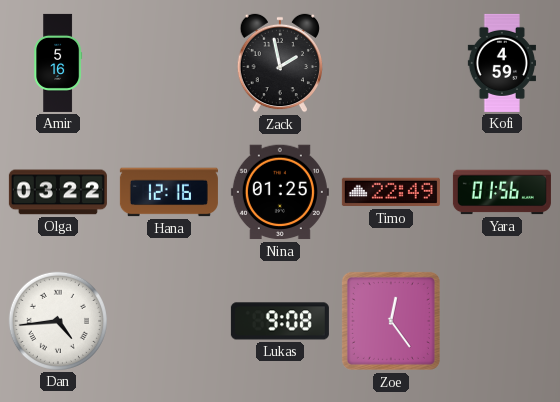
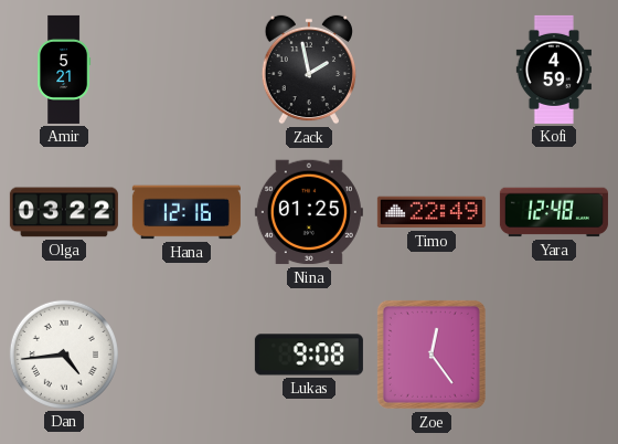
Amir: 5:16 -> 5:21
Yara: 01:56 -> 12:48
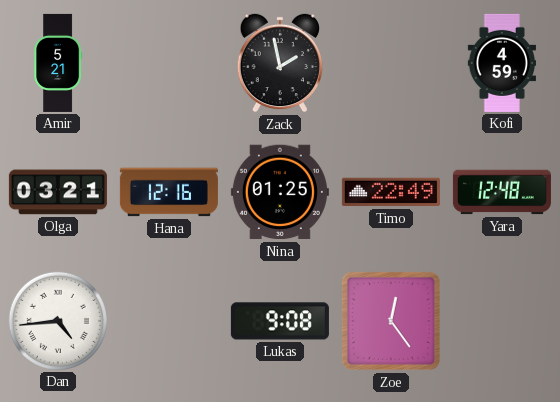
Olga: 03:22 -> 03:21
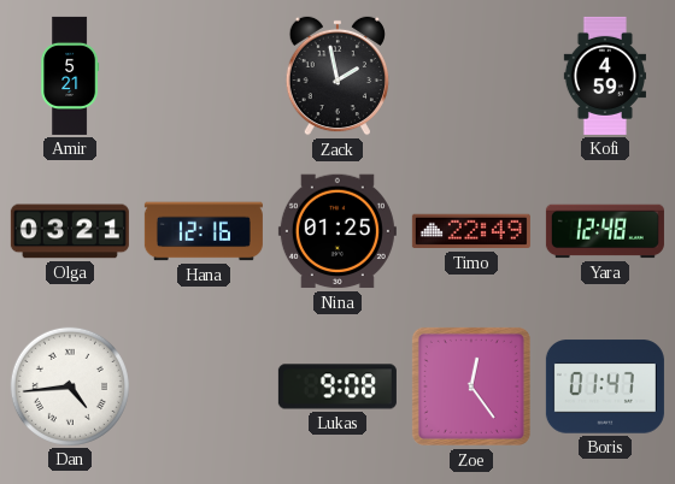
Boris: none -> 01:47
